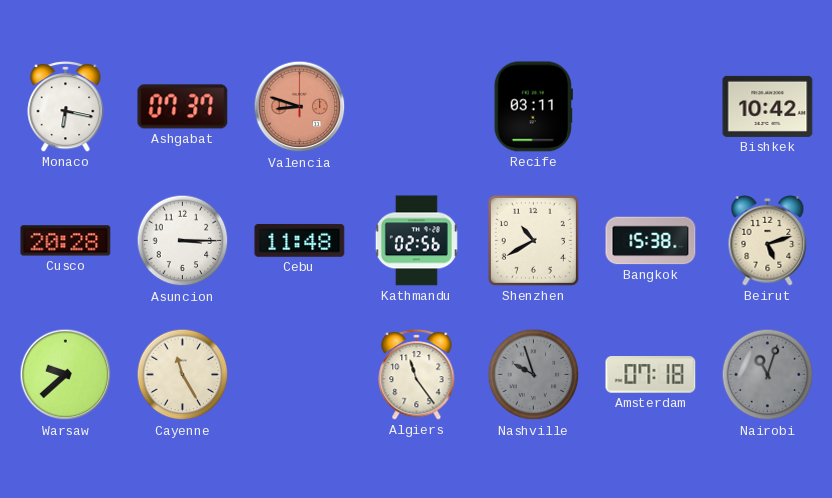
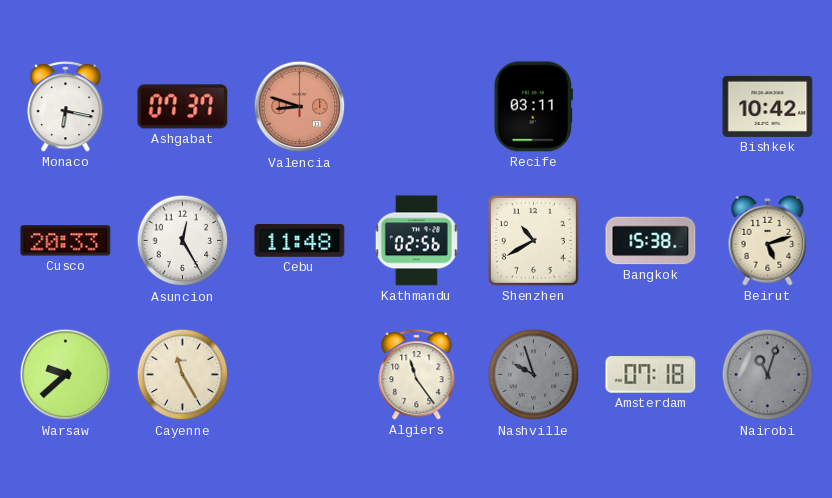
Cusco: 20:28 -> 20:33
Asuncion: 3:15 -> 12:25
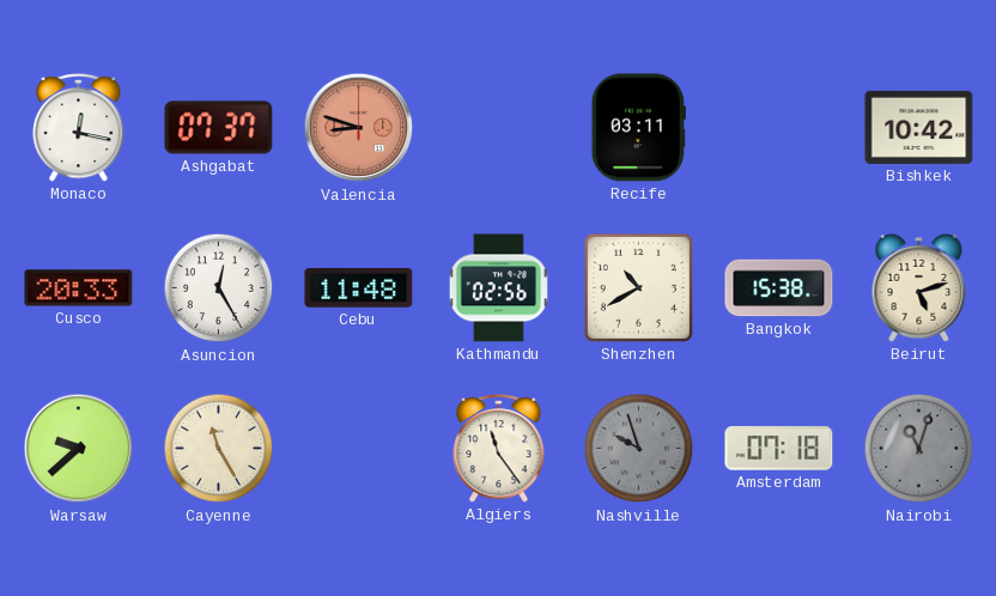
Monaco: 6:17 -> 12:17
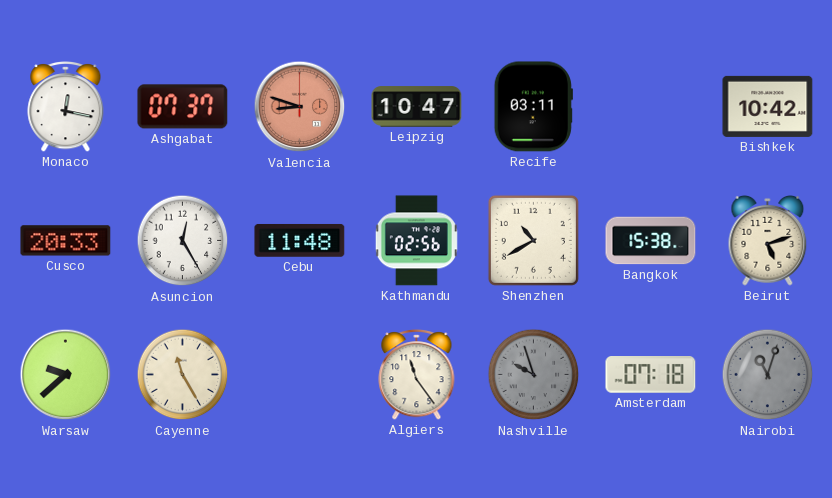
Leipzig: none -> 10:47
